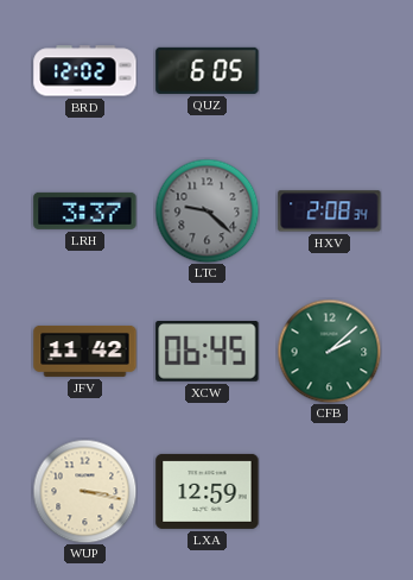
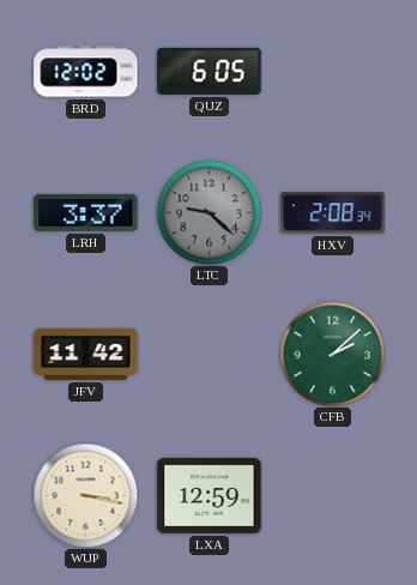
XCW: 06:45 -> none
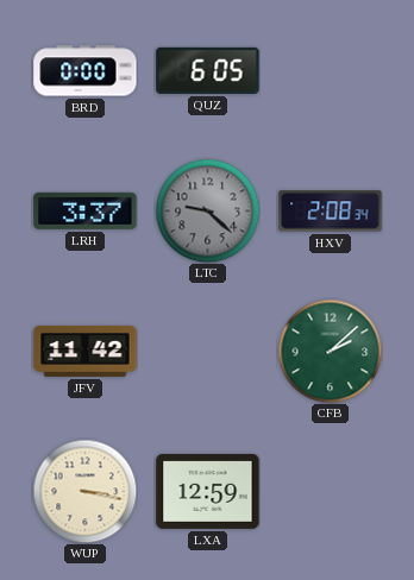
BRD: 12:02 -> 0:00
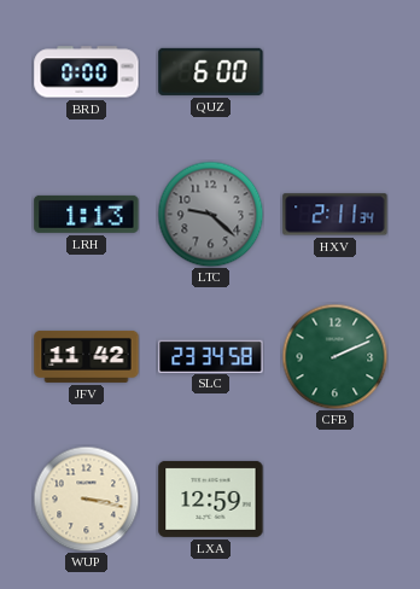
QUZ: 6:05 -> 6:00
LRH: 3:37 -> 1:13
HXV: 2:08 -> 2:11
SLC: none -> 23:34
CFB: 2:08 -> 2:11
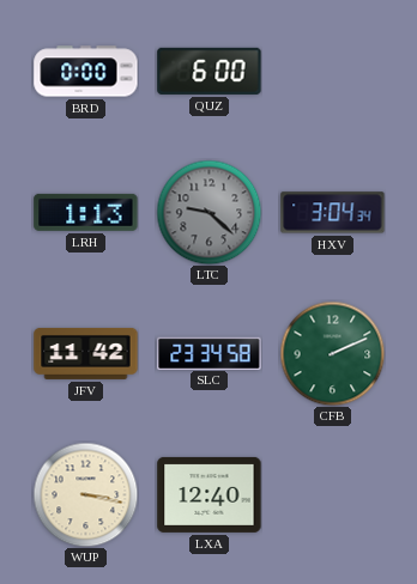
HXV: 2:11 -> 3:04
LXA: 12:59 -> 12:40
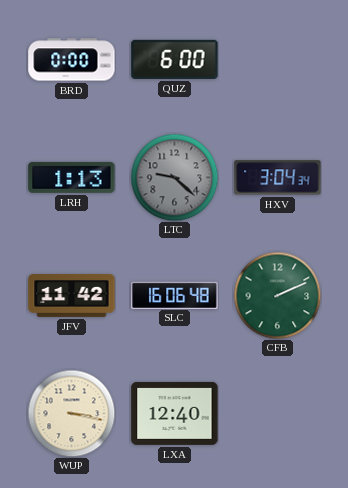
SLC: 23:34 -> 16:06
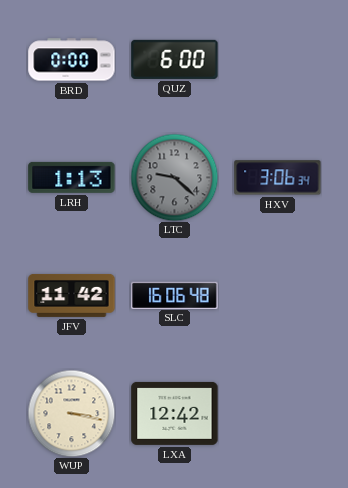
HXV: 3:04 -> 3:06
CFB: 2:11 -> none
LXA: 12:40 -> 12:42
